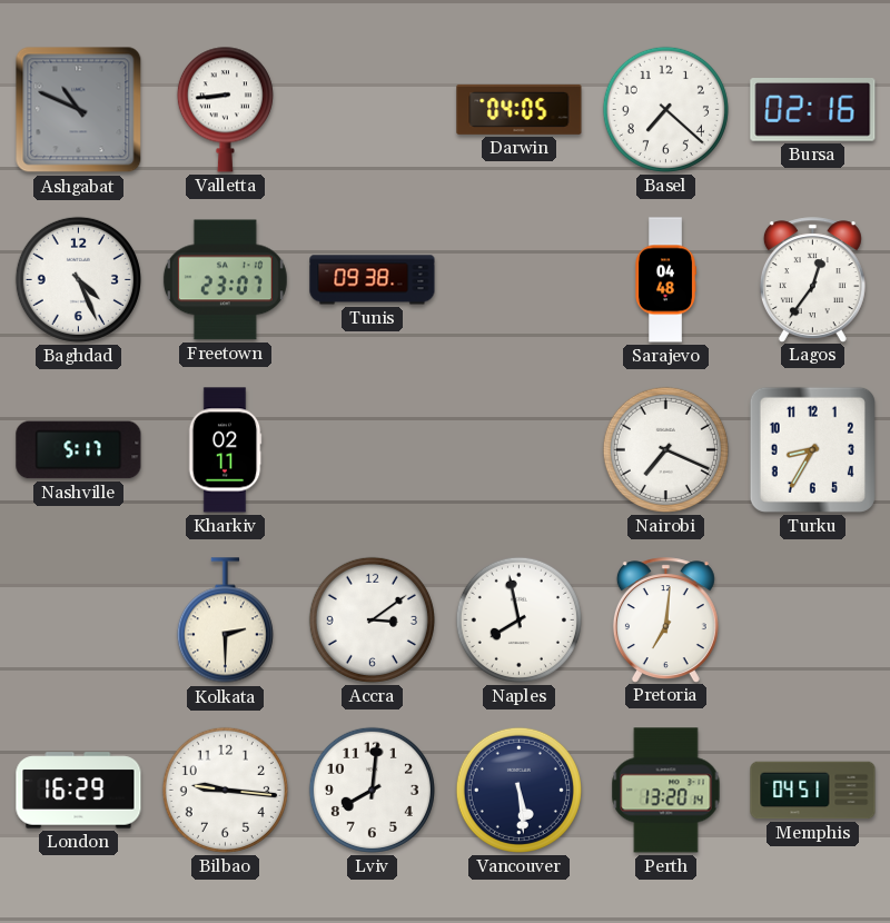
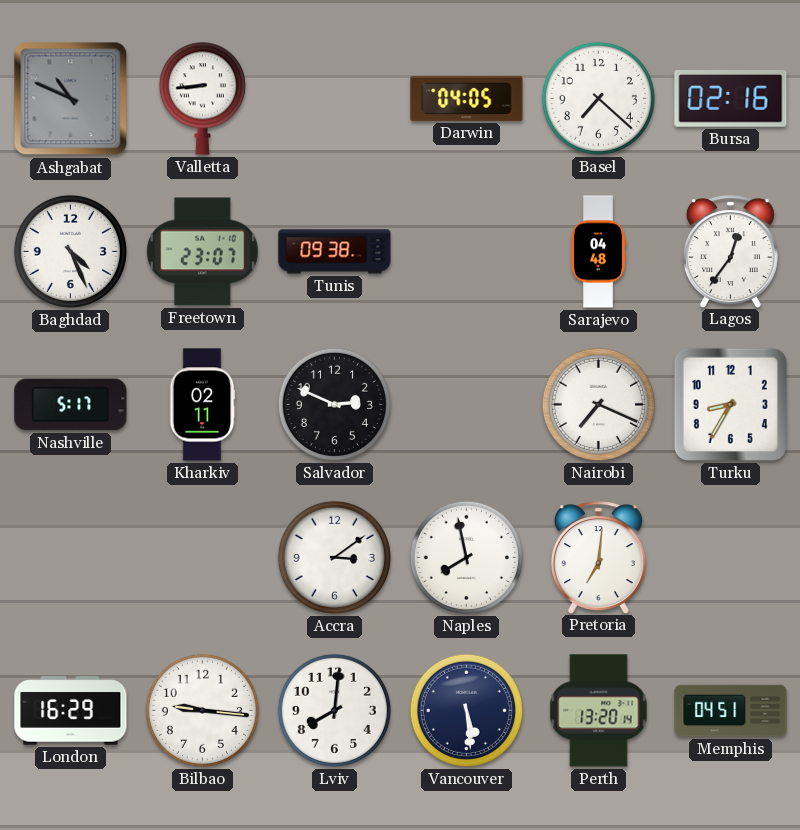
Salvador: none -> 2:49
Kolkata: 2:30 -> none
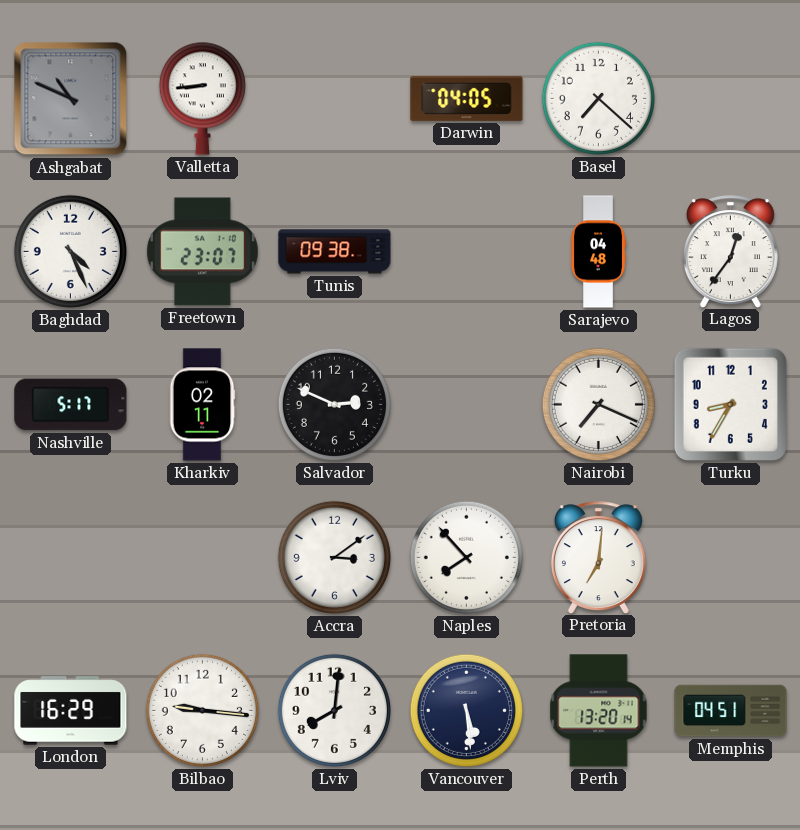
Bursa: 02:16 -> none
Naples: 7:58 -> 7:53
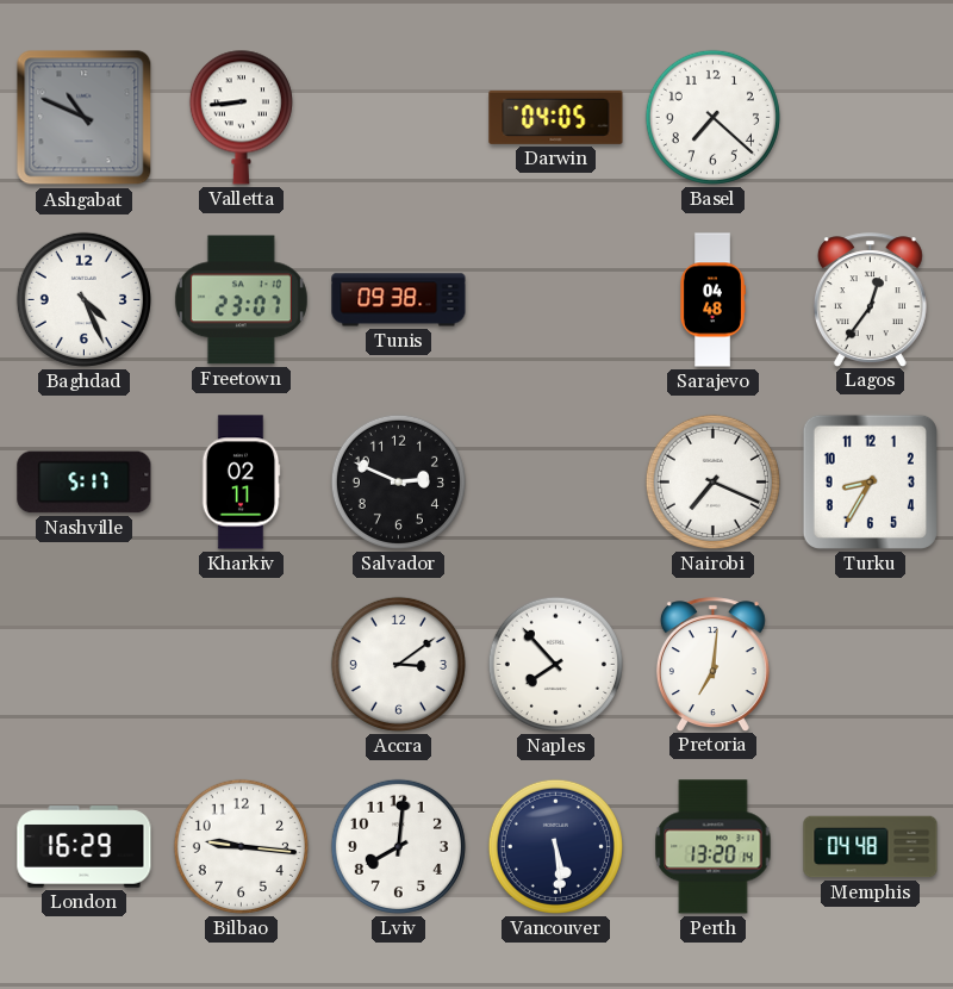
Memphis: 04:51 -> 04:48
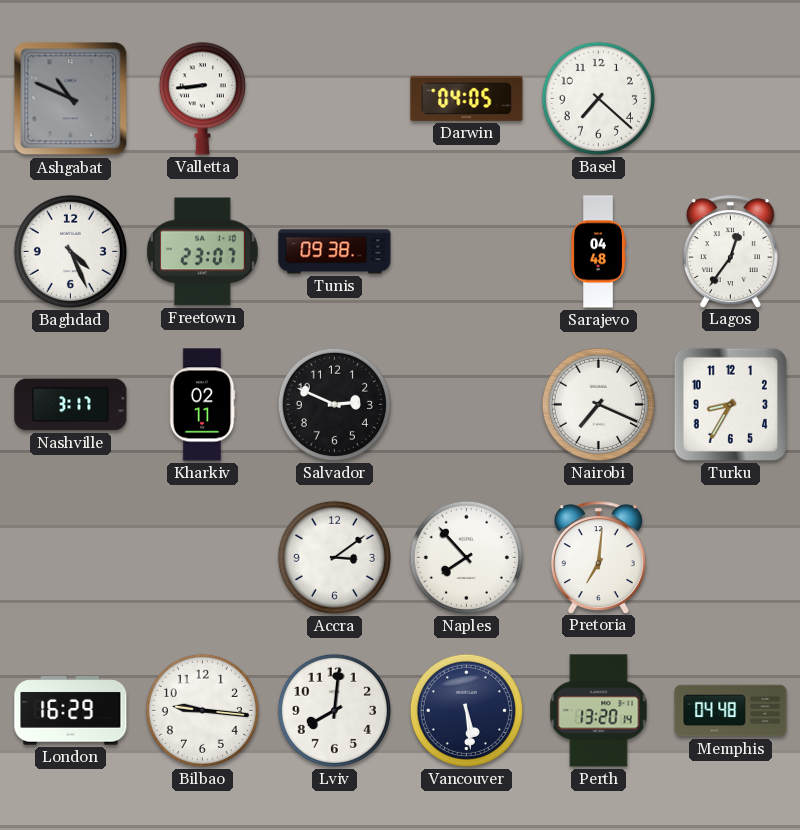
Nashville: 5:17 -> 3:17
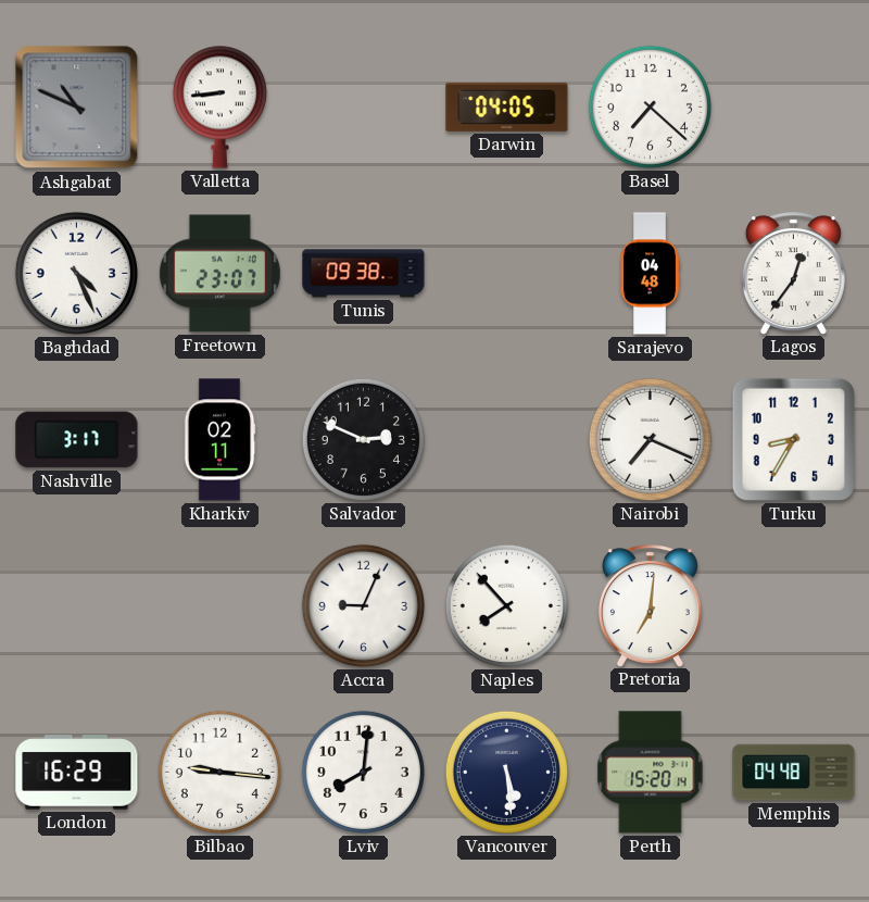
Accra: 3:09 -> 9:04
Perth: 13:20 -> 15:20
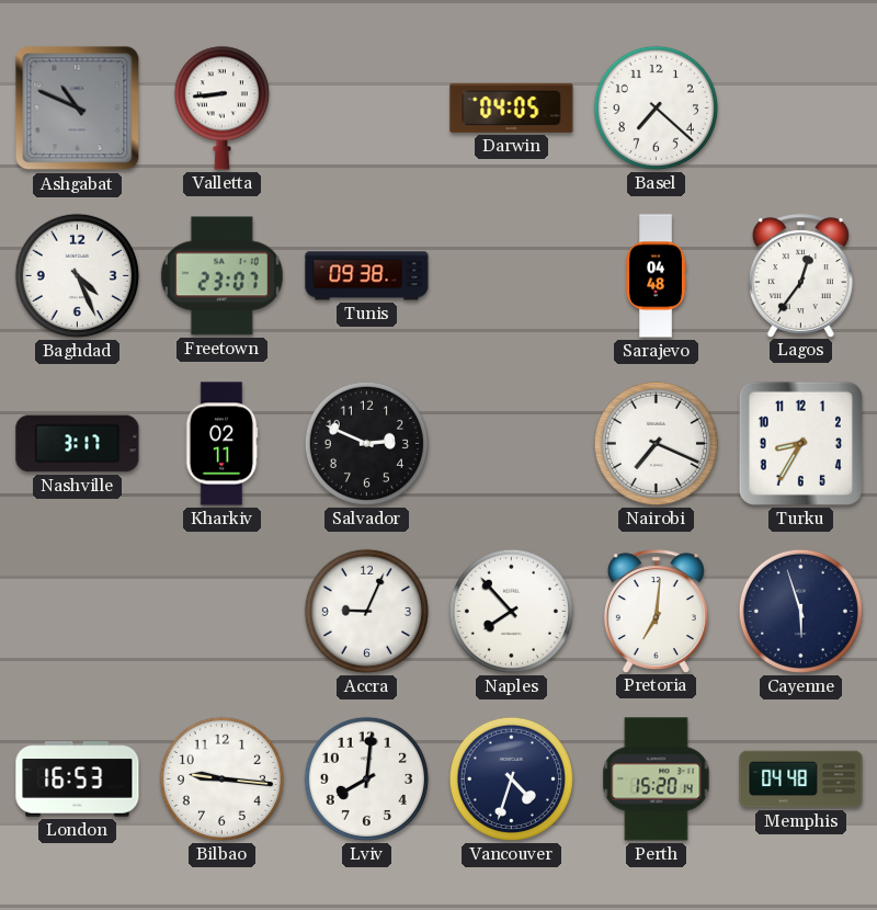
Cayenne: none -> 5:57
London: 16:29 -> 16:53
Vancouver: 5:29 -> 4:33
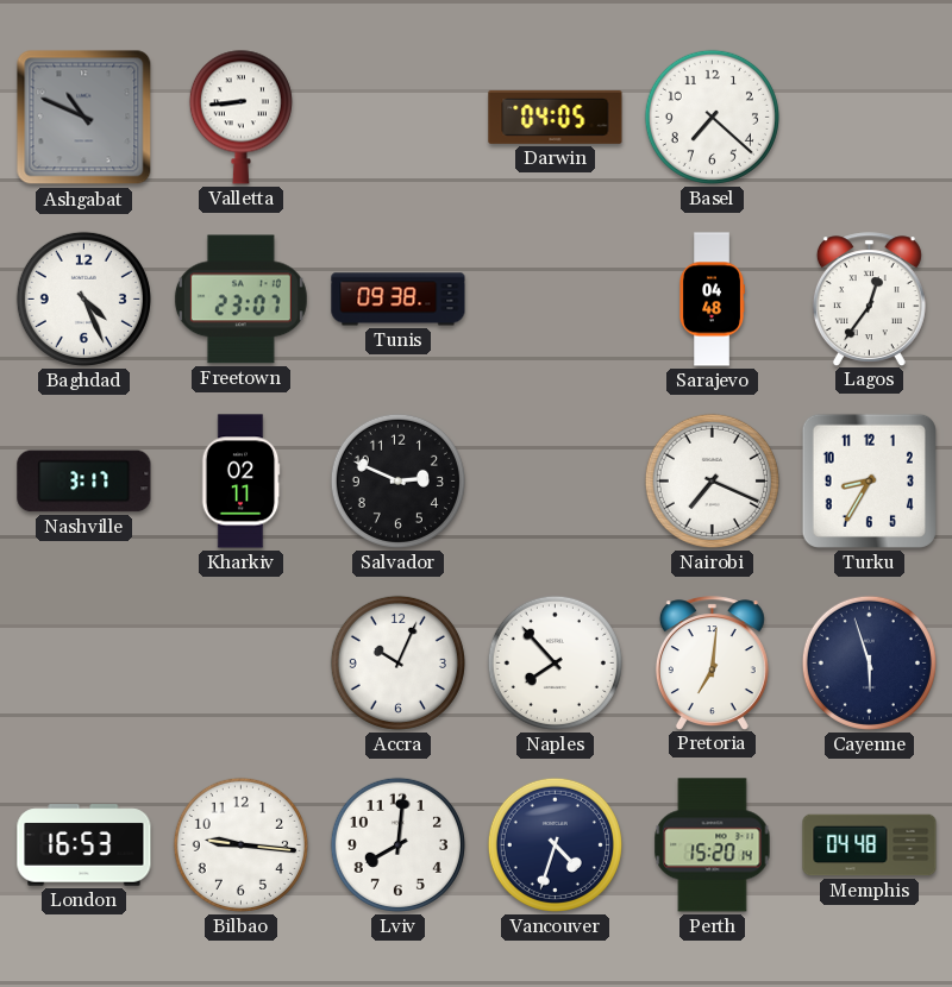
Accra: 9:04 -> 10:04
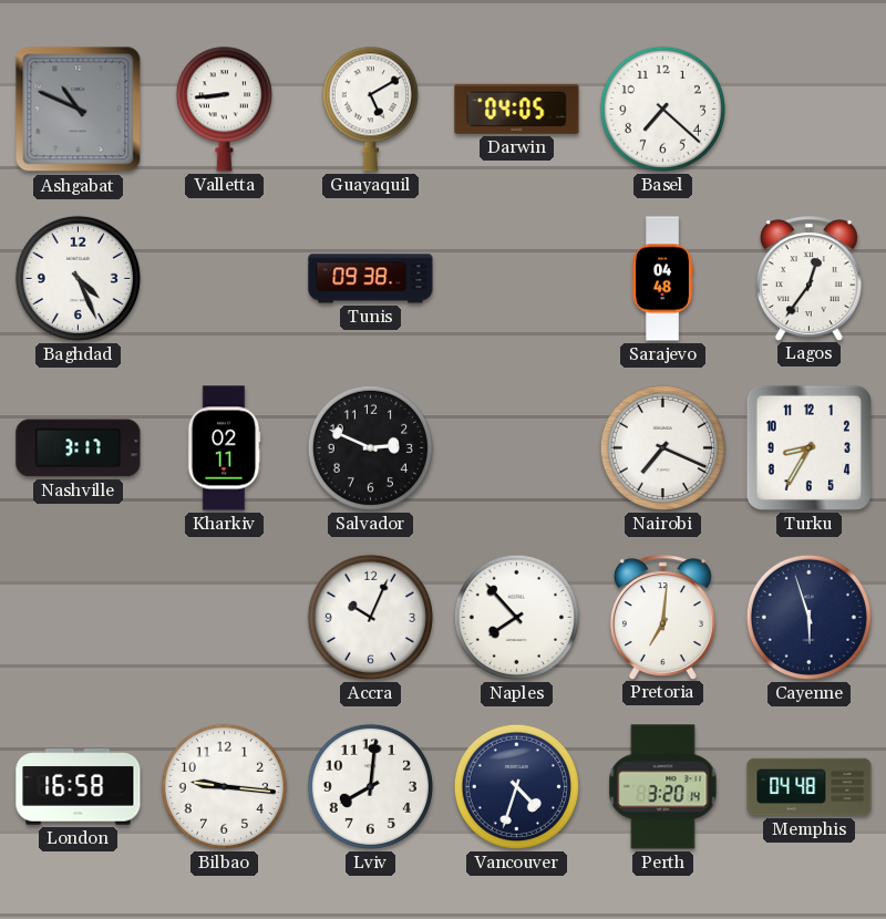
Guayaquil: none -> 5:10
Freetown: 23:07 -> none
London: 16:53 -> 16:58
Perth: 15:20 -> 3:20
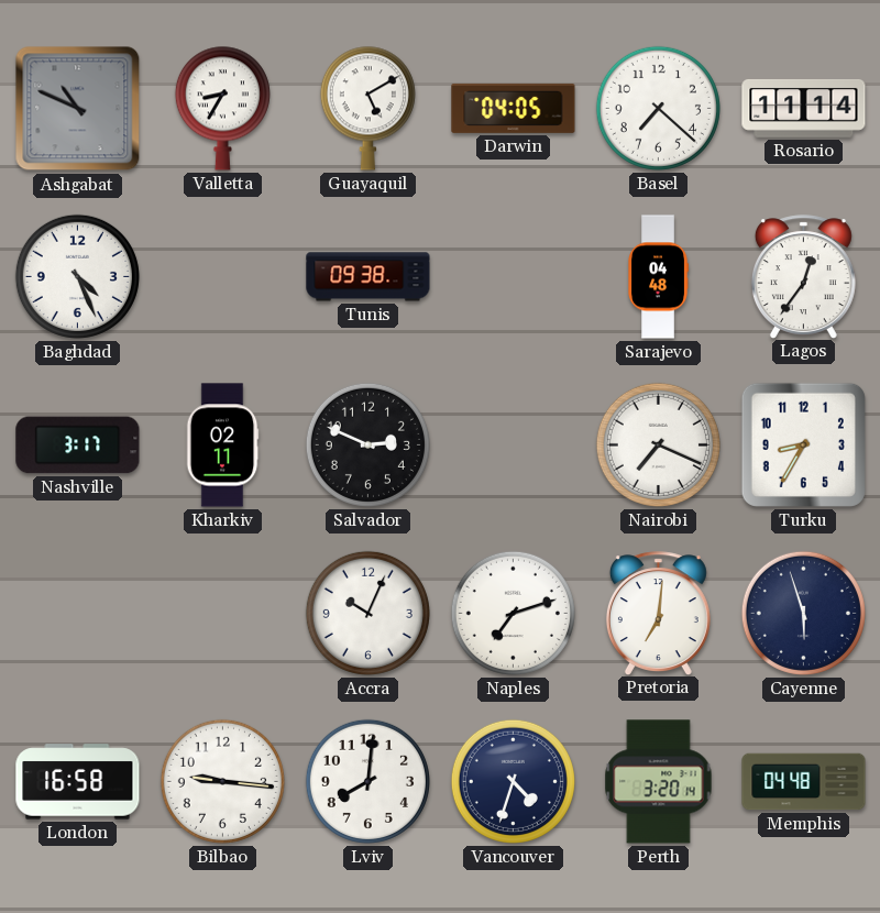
Valletta: 8:44 -> 8:35
Rosario: none -> 11:14
Naples: 7:53 -> 7:12
